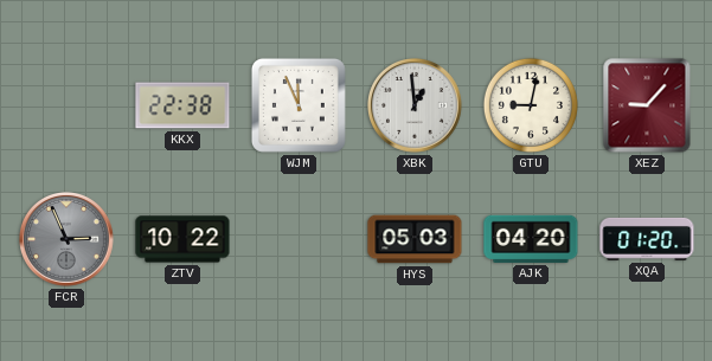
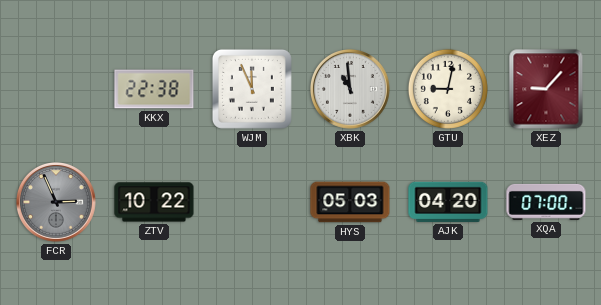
XBK: 12:59 -> 10:59
XQA: 01:20 -> 07:00
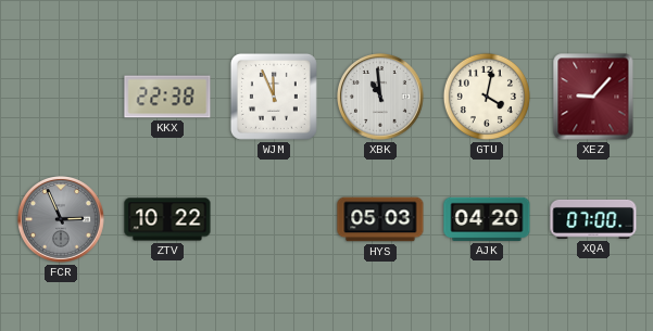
GTU: 9:02 -> 4:02
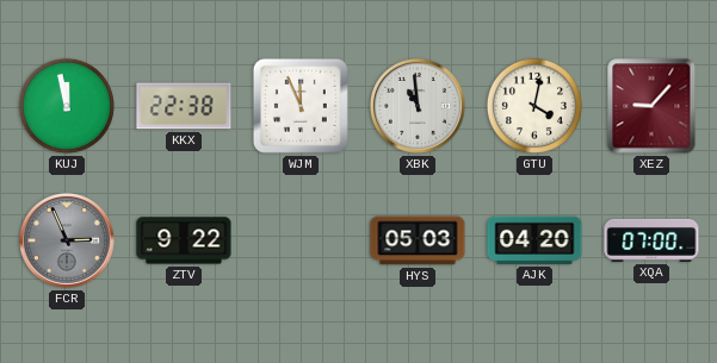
KUJ: none -> 11:58
ZTV: 10:22 -> 9:22
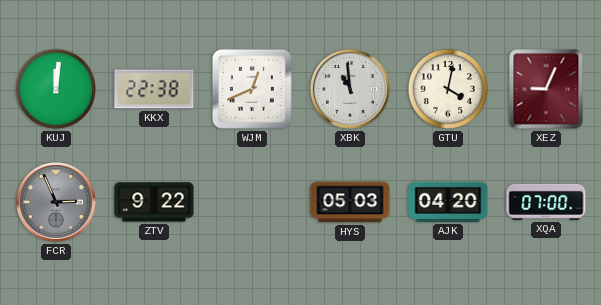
KUJ: 11:58 -> 12:01
WJM: 11:56 -> 12:41
XEZ: 9:07 -> 9:04
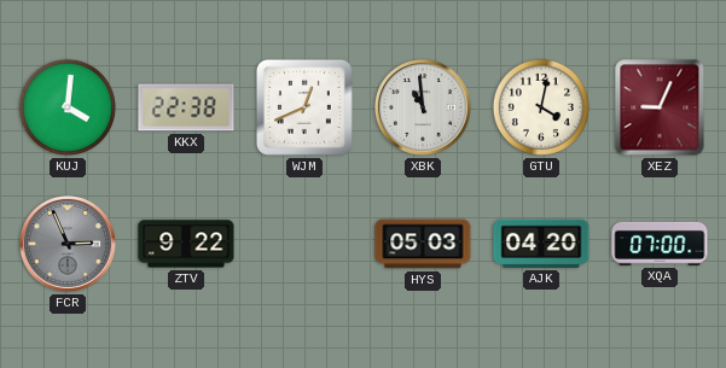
KUJ: 12:01 -> 4:01
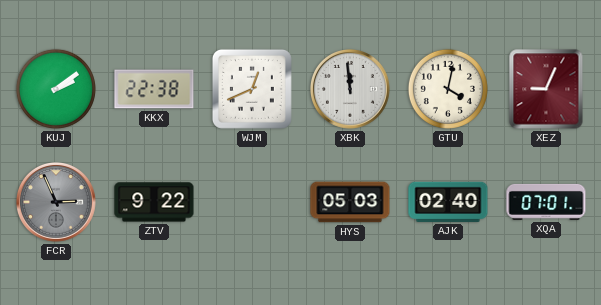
KUJ: 4:01 -> 2:09
XBK: 10:59 -> 11:59
AJK: 04:20 -> 02:40
XQA: 07:00 -> 07:01
